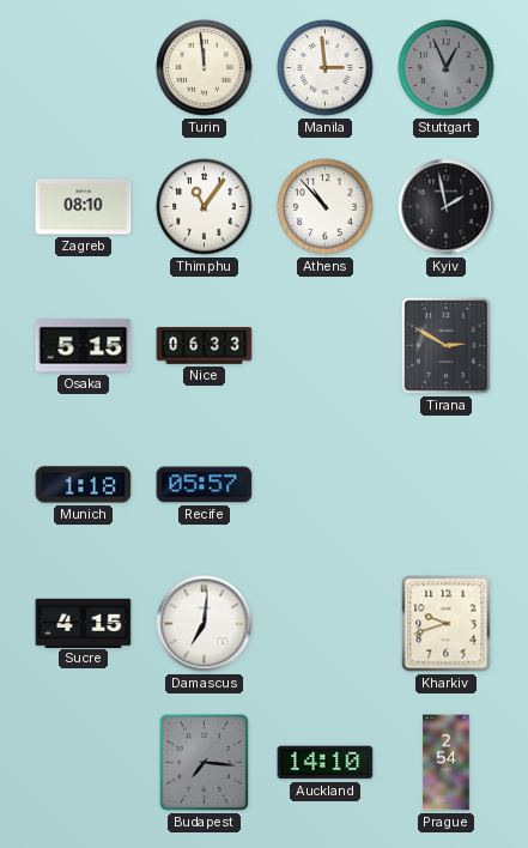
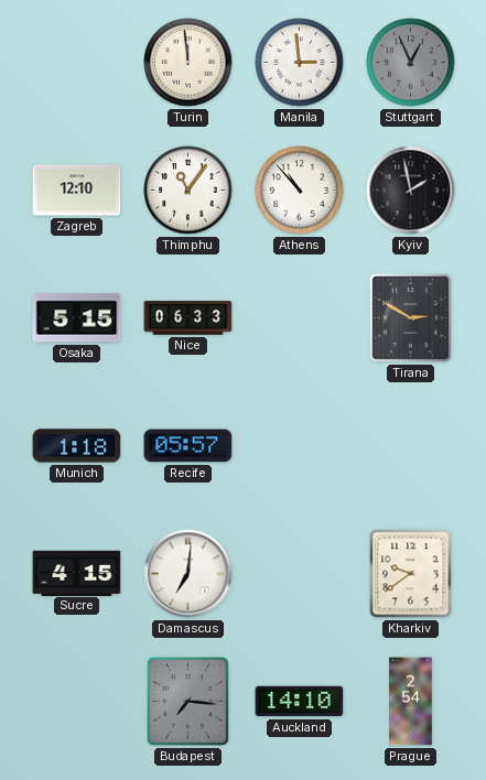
Zagreb: 08:10 -> 12:10
Kharkiv: 9:42 -> 9:39
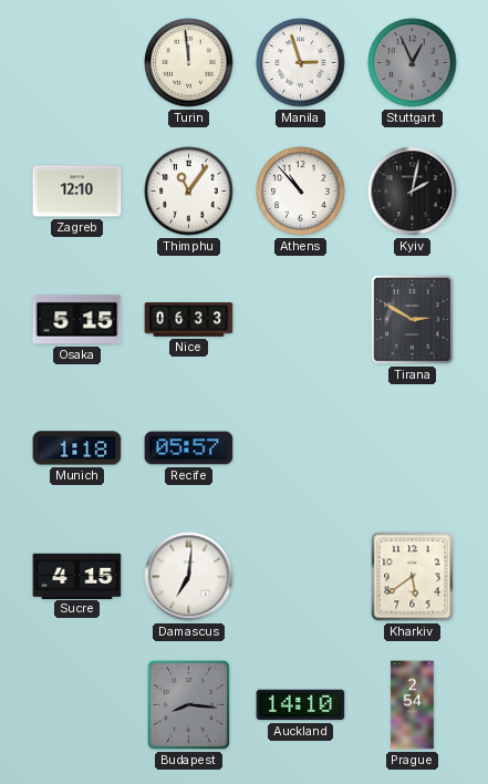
Manila: 2:59 -> 2:57
Kyiv: 1:58 -> 2:02
Kharkiv: 9:39 -> 5:39
Budapest: 7:16 -> 8:16
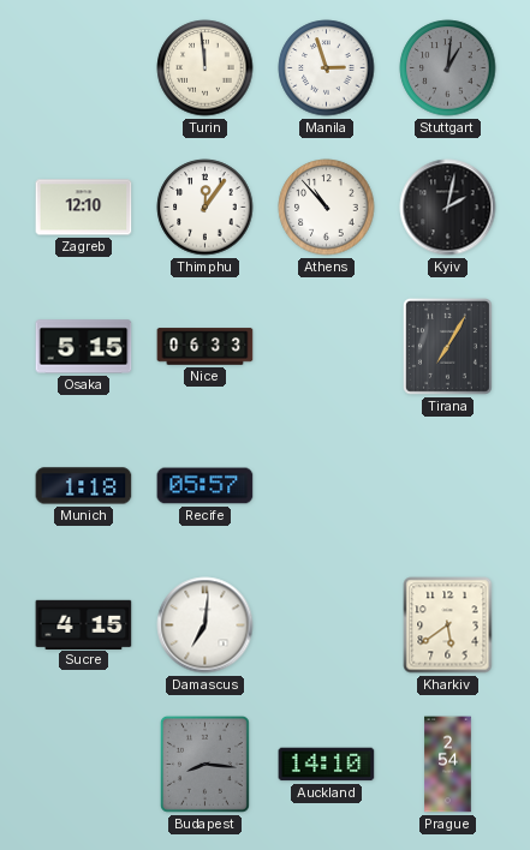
Stuttgart: 12:56 -> 1:01
Thimphu: 11:06 -> 12:06
Tirana: 2:50 -> 7:05
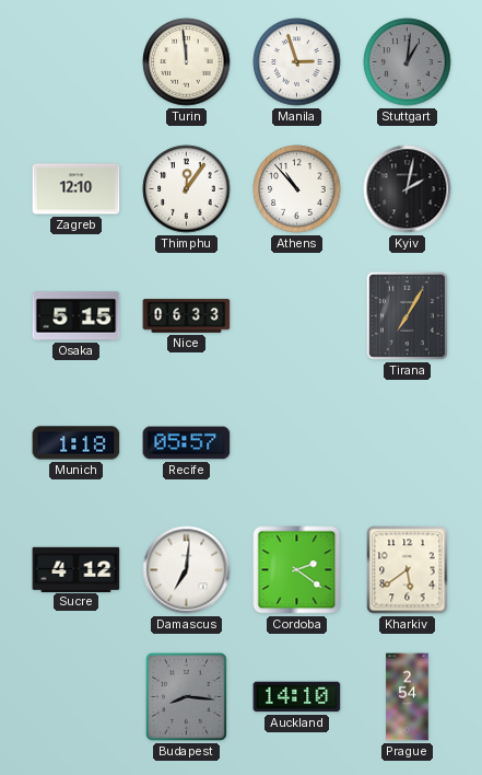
Sucre: 4:15 -> 4:12
Cordoba: none -> 2:21
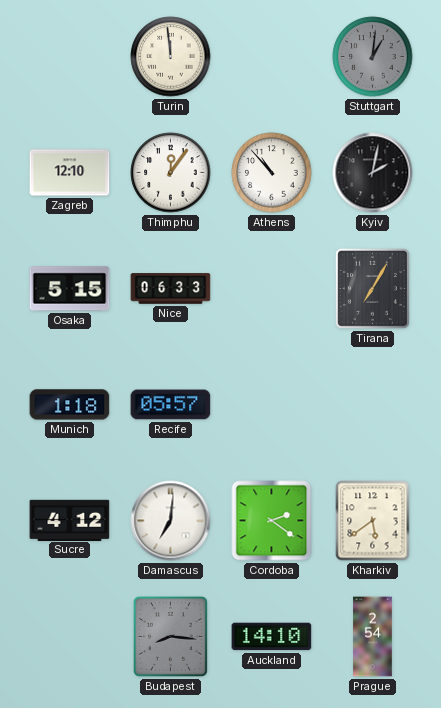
Manila: 2:57 -> none
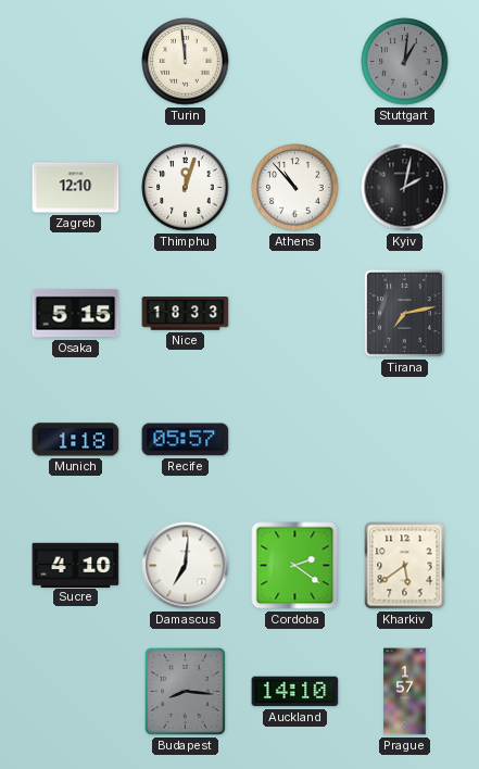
Thimphu: 12:06 -> 12:03
Nice: 06:33 -> 18:33
Tirana: 7:05 -> 7:13
Sucre: 4:12 -> 4:10
Prague: 2:54 -> 1:57
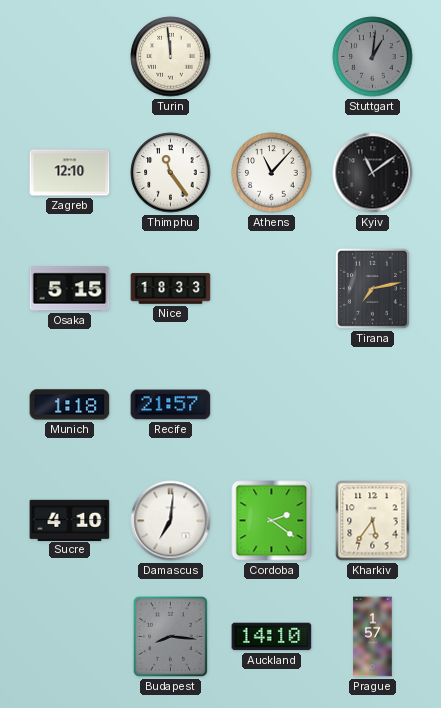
Thimphu: 12:03 -> 11:24
Athens: 10:53 -> 11:07
Kyiv: 2:02 -> 11:09
Recife: 05:57 -> 21:57
Kharkiv: 5:39 -> 5:36
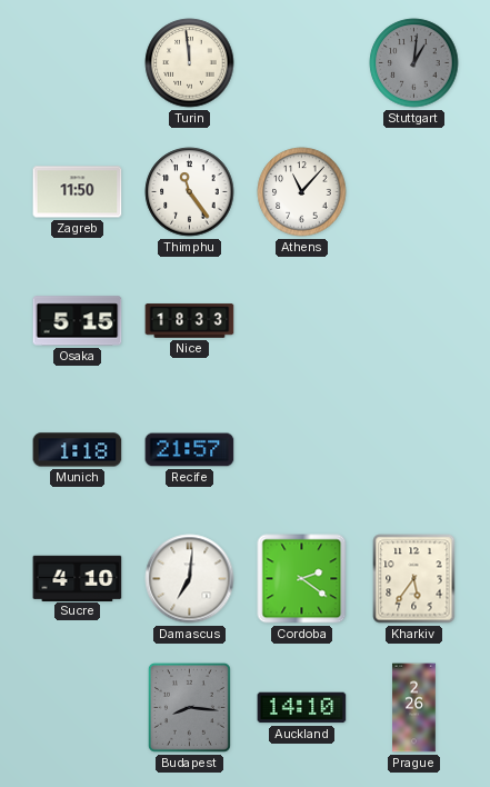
Zagreb: 12:10 -> 11:50
Kyiv: 11:09 -> none
Tirana: 7:13 -> none
Prague: 1:57 -> 2:26
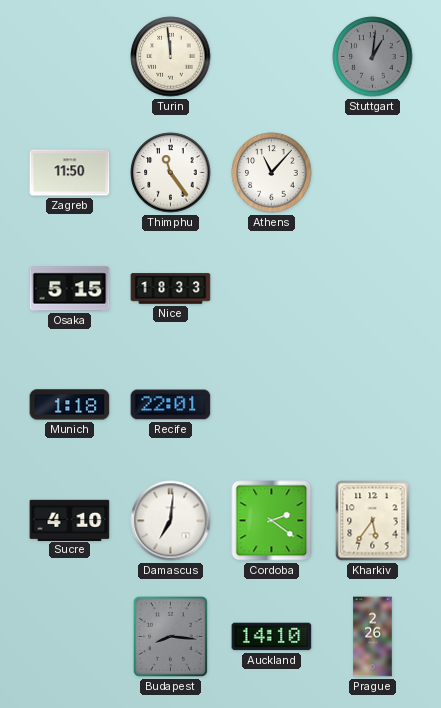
Recife: 21:57 -> 22:01
